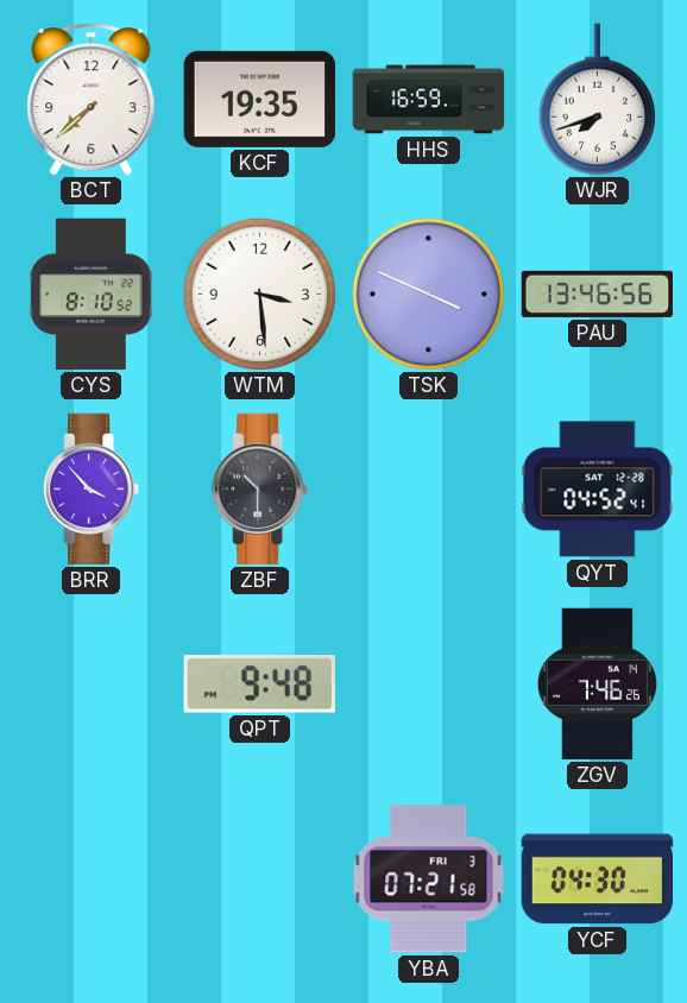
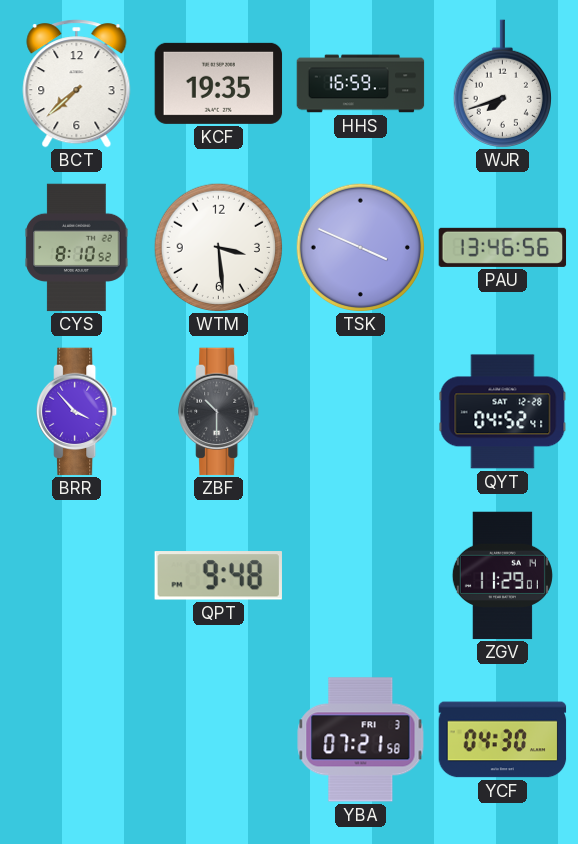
ZGV: 7:46 -> 11:29
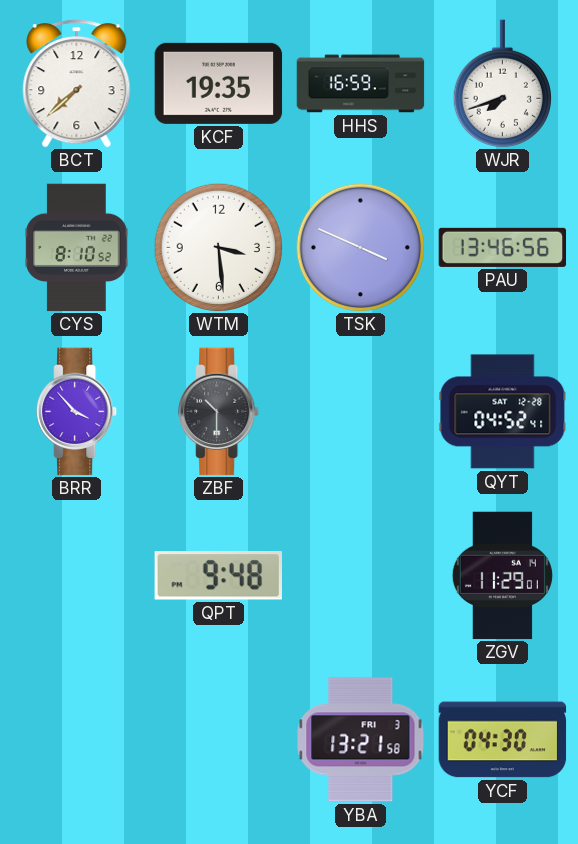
YBA: 07:21 -> 13:21
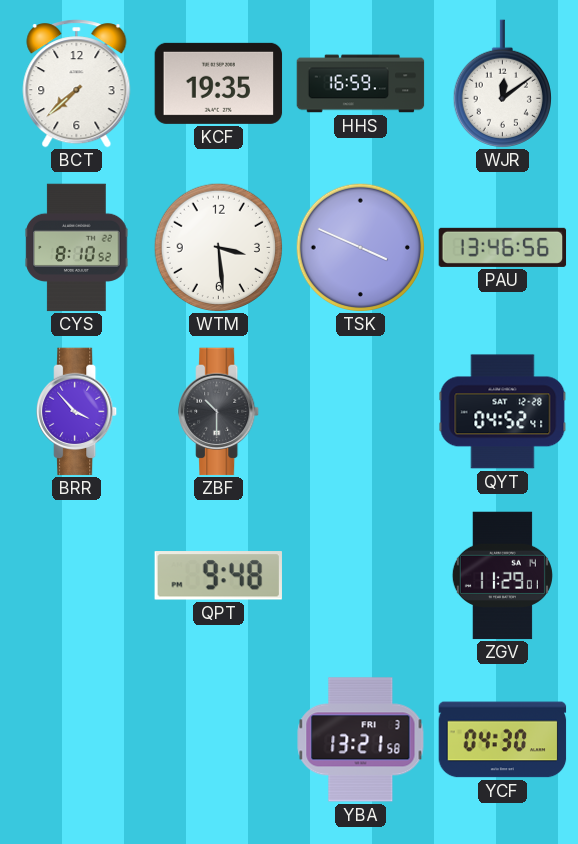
WJR: 7:42 -> 12:09
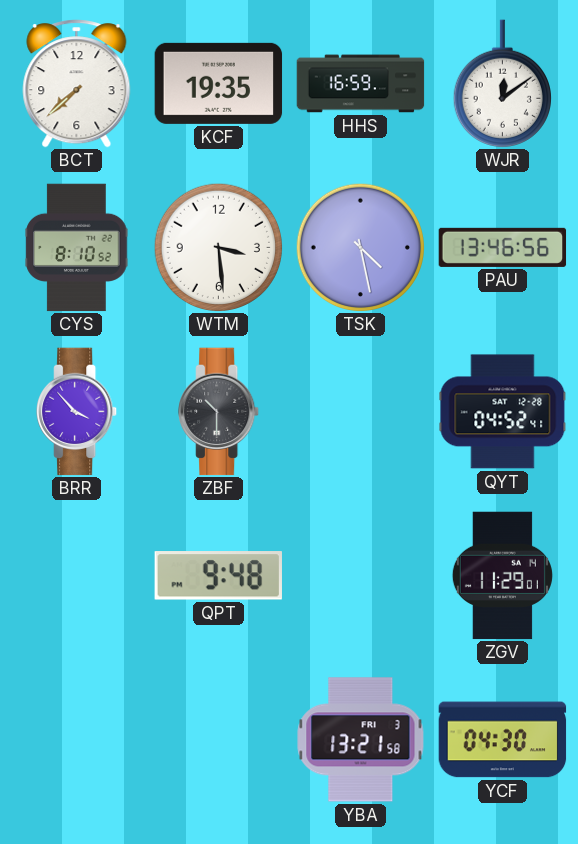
TSK: 3:49 -> 4:28
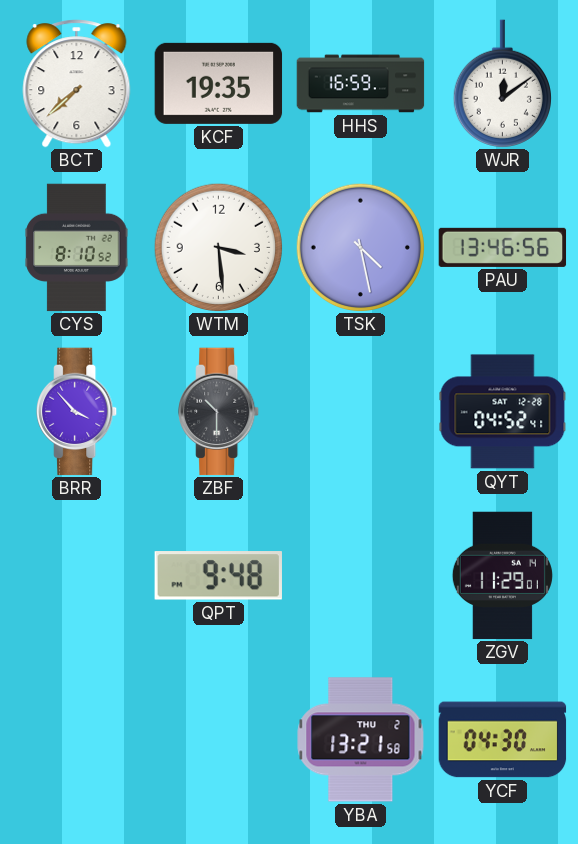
YBA date: FRI 3 -> THU 2
